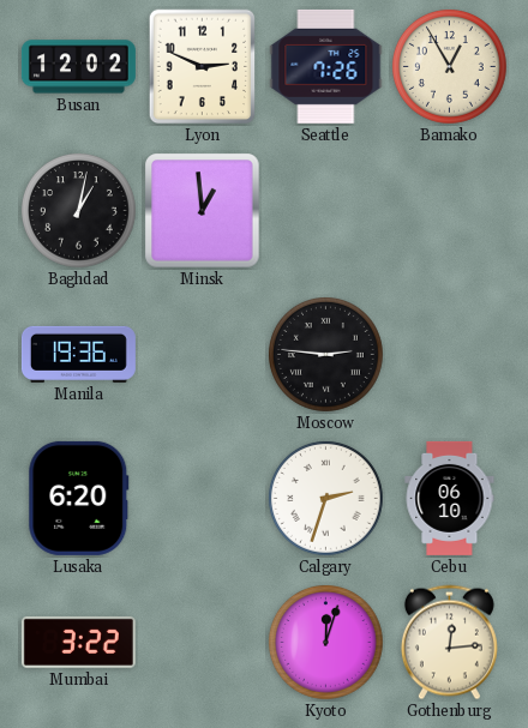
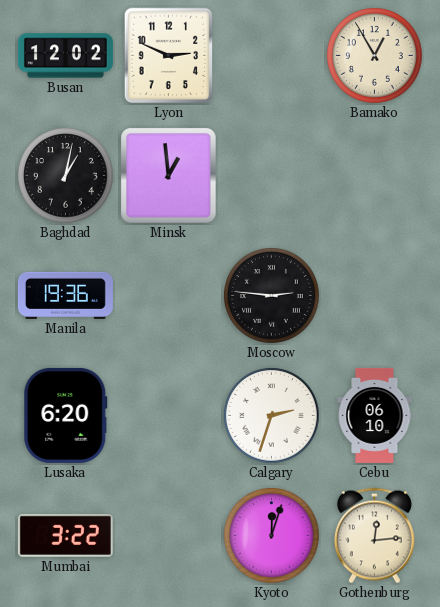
Seattle: 7:26 -> none
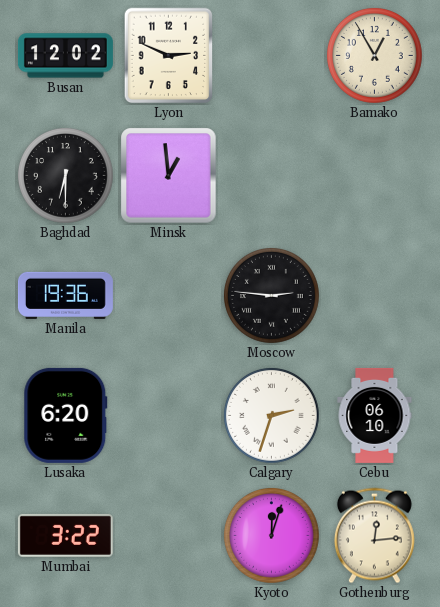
Baghdad: 1:02 -> 6:30
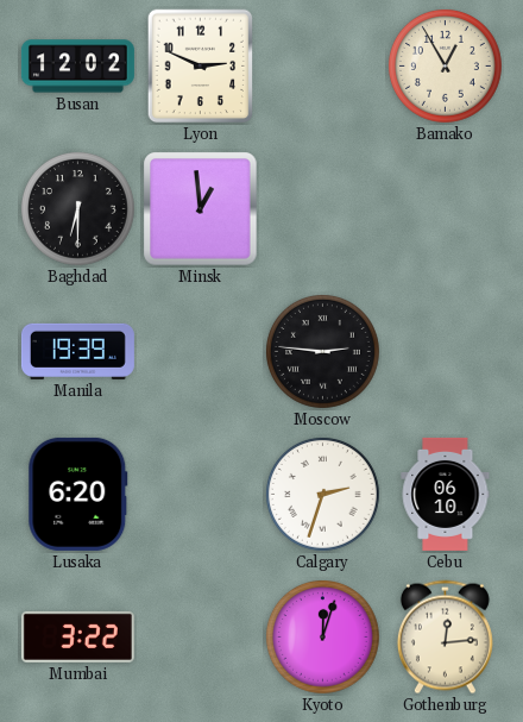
Manila: 19:36 -> 19:39
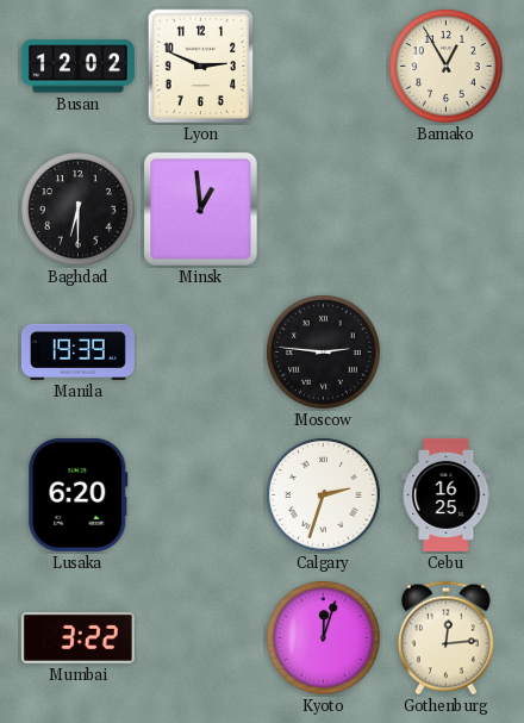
Cebu: 06:10 -> 16:25
